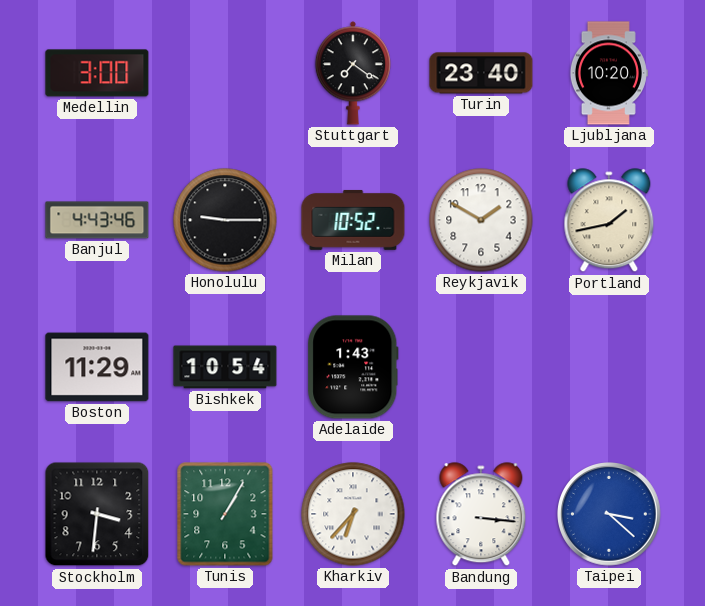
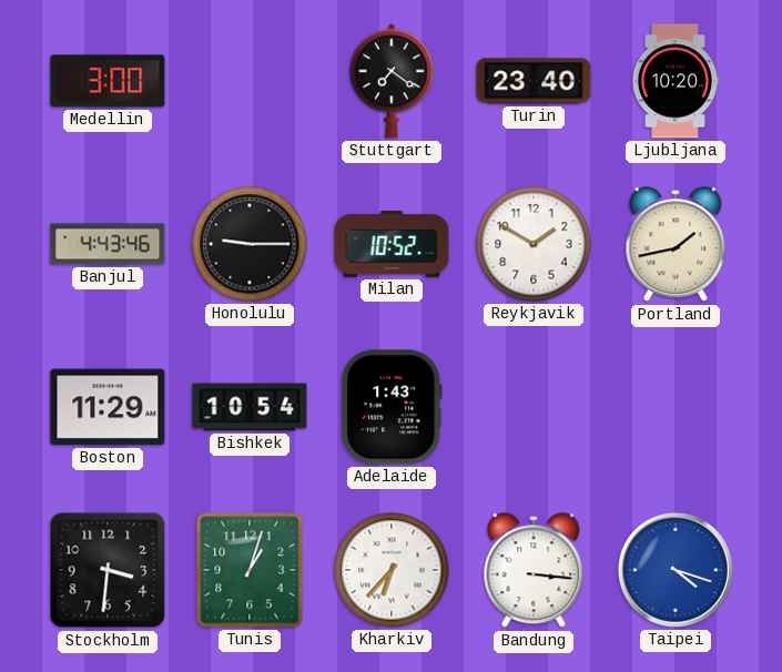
Tunis: 1:05 -> 1:03
Taipei: 3:22 -> 4:18
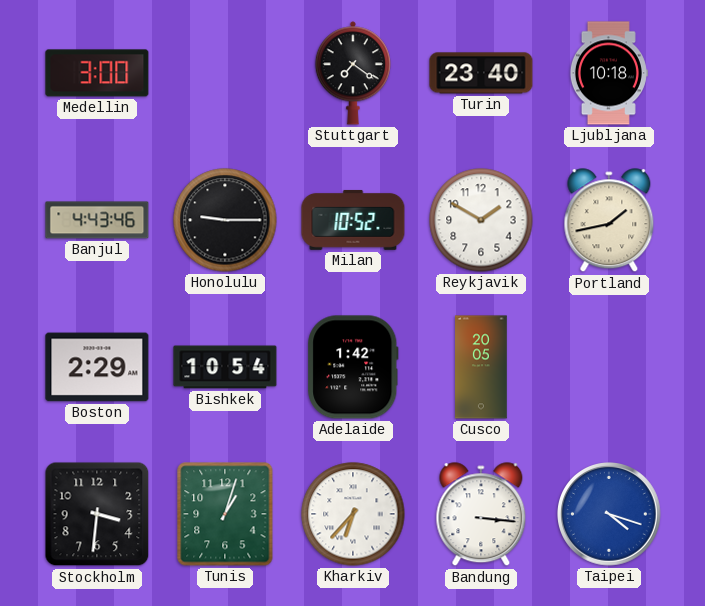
Ljubljana: 10:20 -> 10:18
Boston: 11:29 -> 2:29
Adelaide: 1:43 -> 1:42
Cusco: none -> 20:05
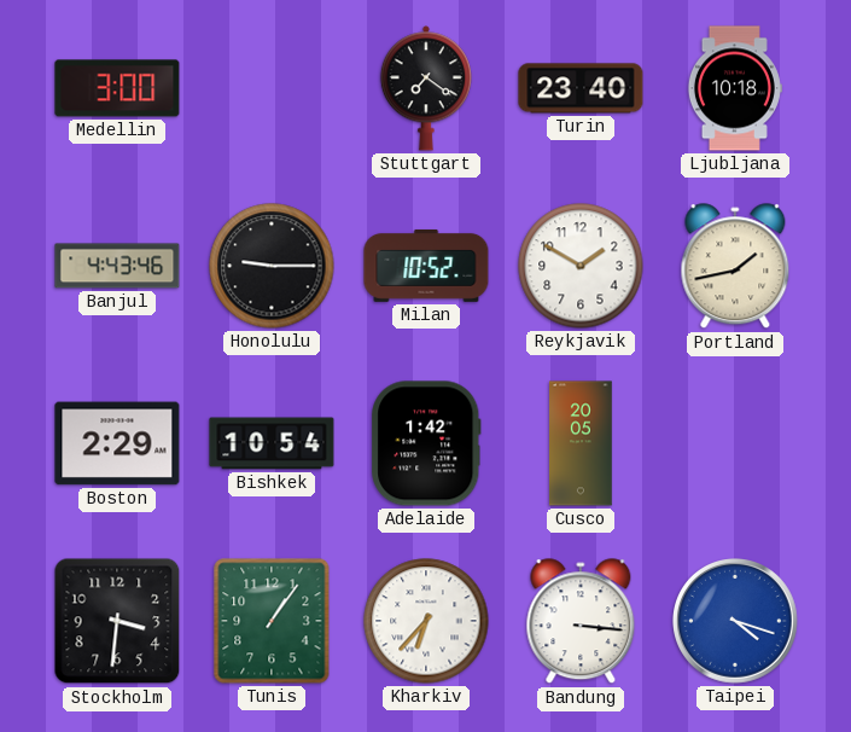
Tunis: 1:03 -> 1:06
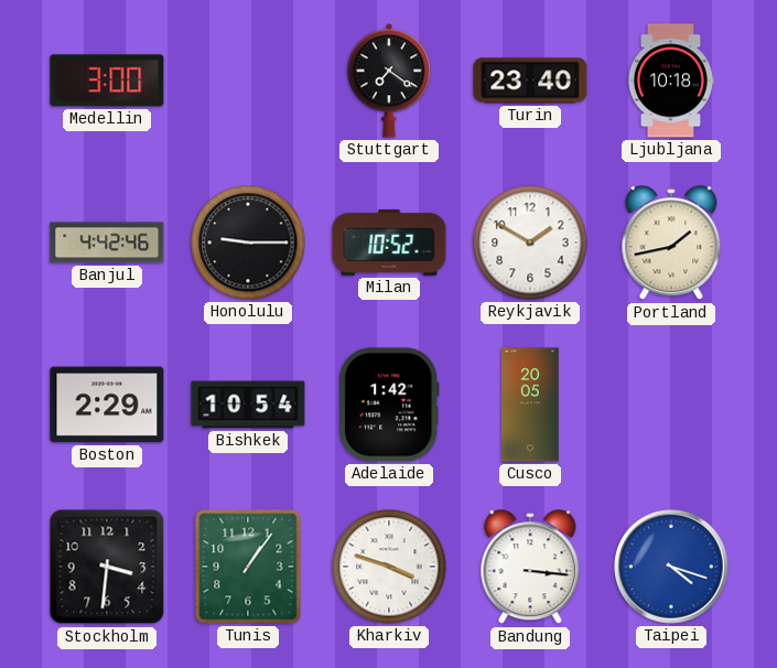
Banjul: 4:43 -> 4:42
Kharkiv: 6:37 -> 3:48
